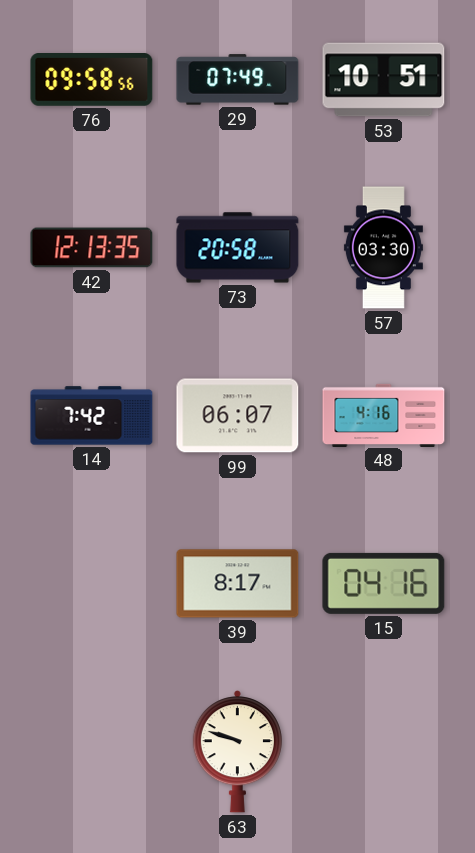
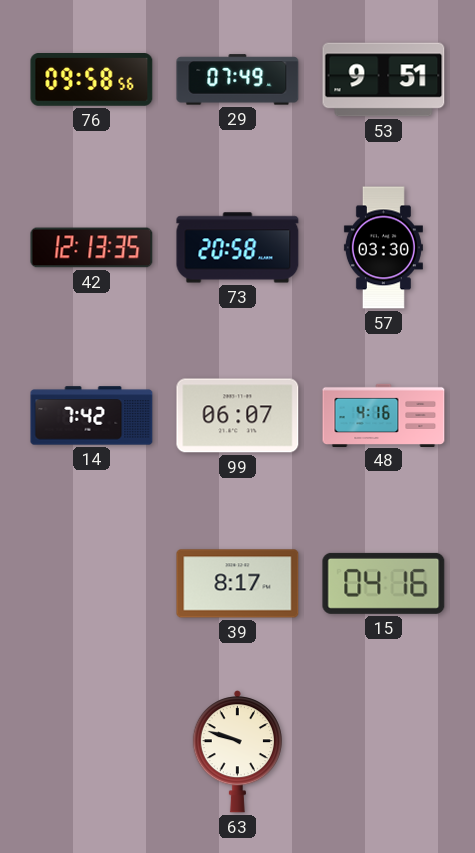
53: 10:51 -> 9:51
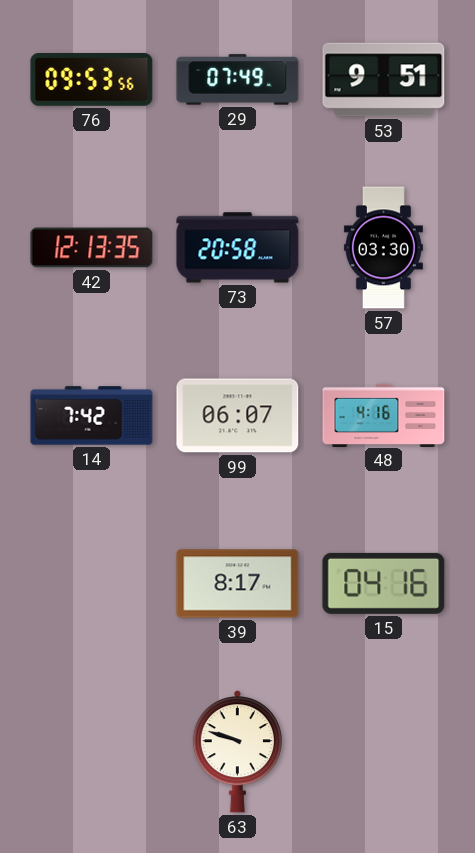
76: 09:58 -> 09:53
